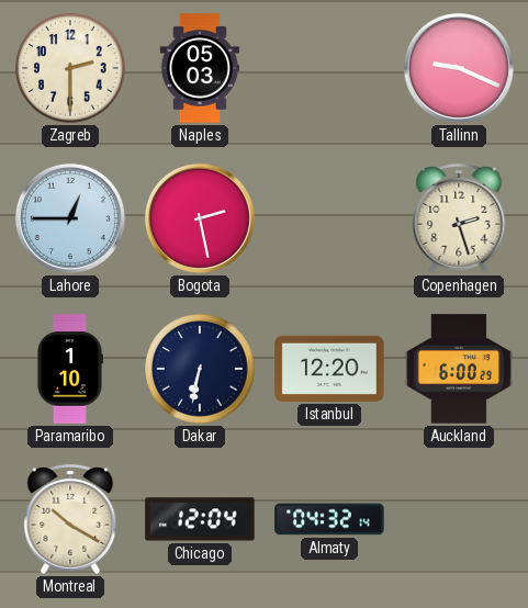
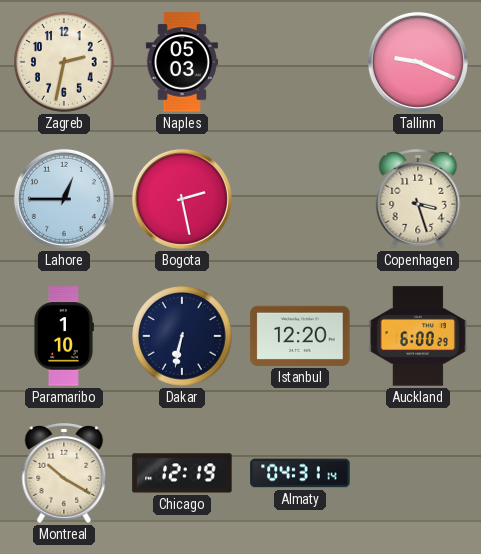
Zagreb: 2:30 -> 2:32
Copenhagen: 2:27 -> 3:27
Chicago: 12:04 -> 12:19
Almaty: 04:32 -> 04:31
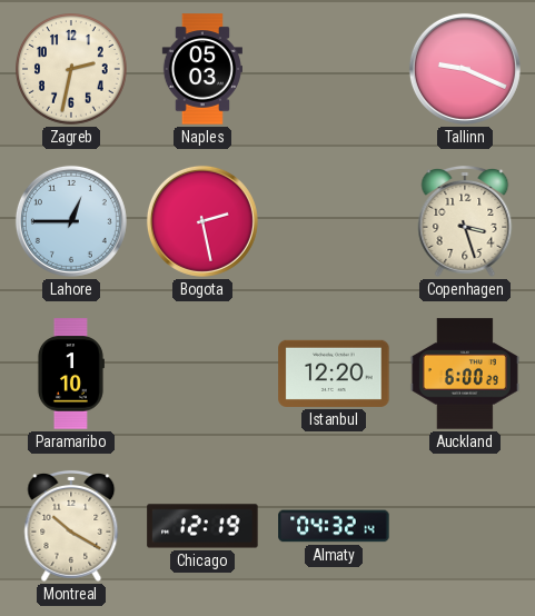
Dakar: 6:32 -> none
Almaty: 04:31 -> 04:32
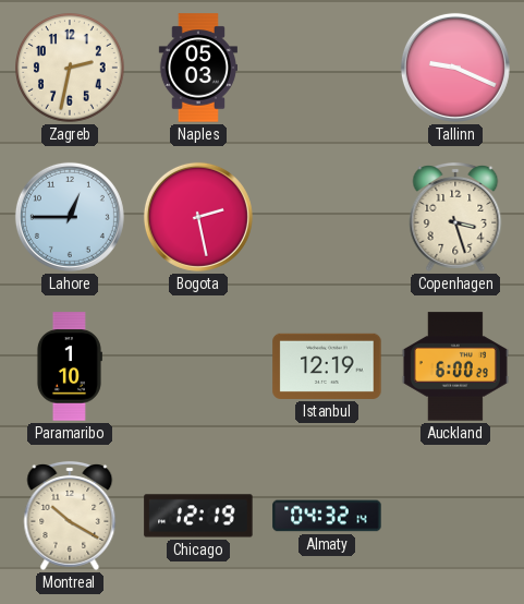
Istanbul: 12:20 -> 12:19
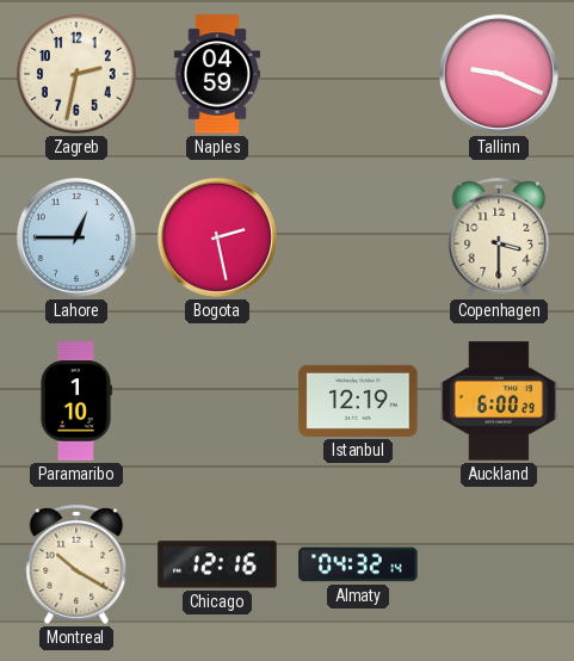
Naples: 05:03 -> 04:59
Copenhagen: 3:27 -> 3:30
Chicago: 12:19 -> 12:16
